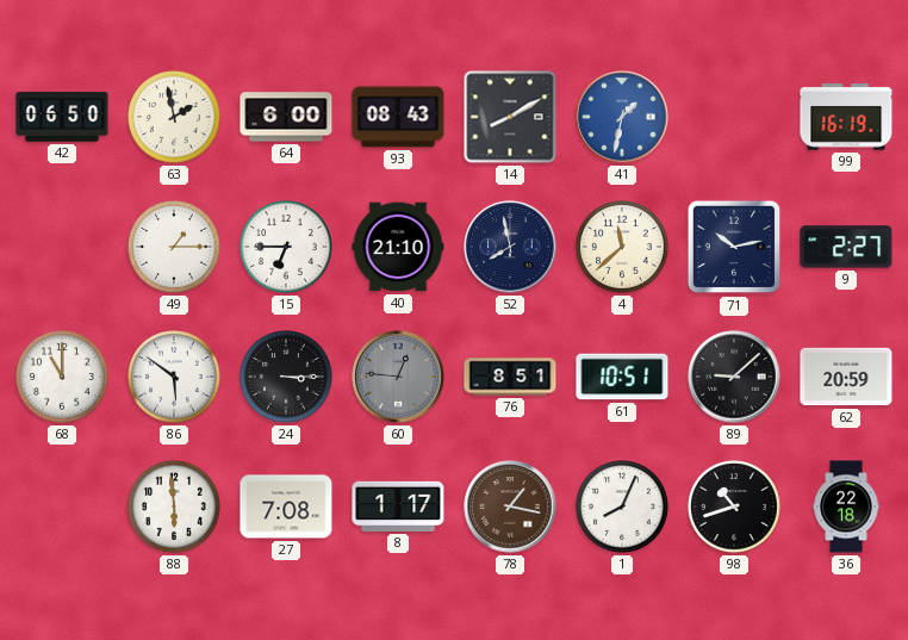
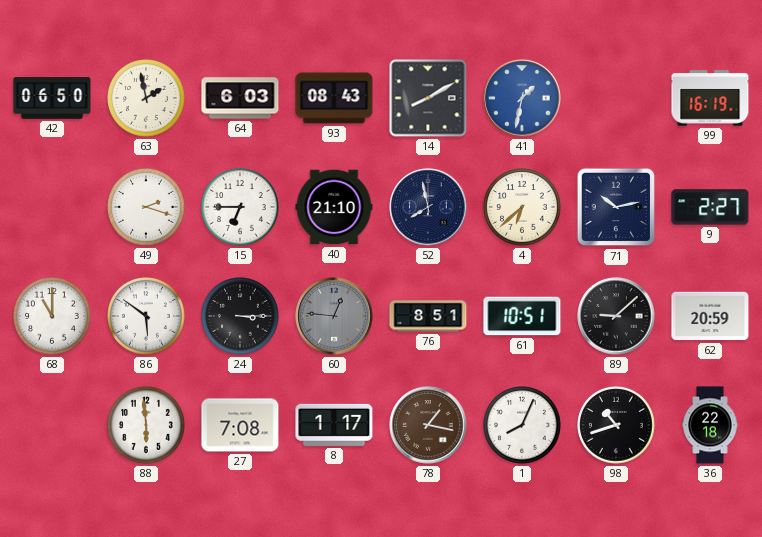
64: 6:00 -> 6:03
49: 1:15 -> 2:18
4: 11:38 -> 6:38
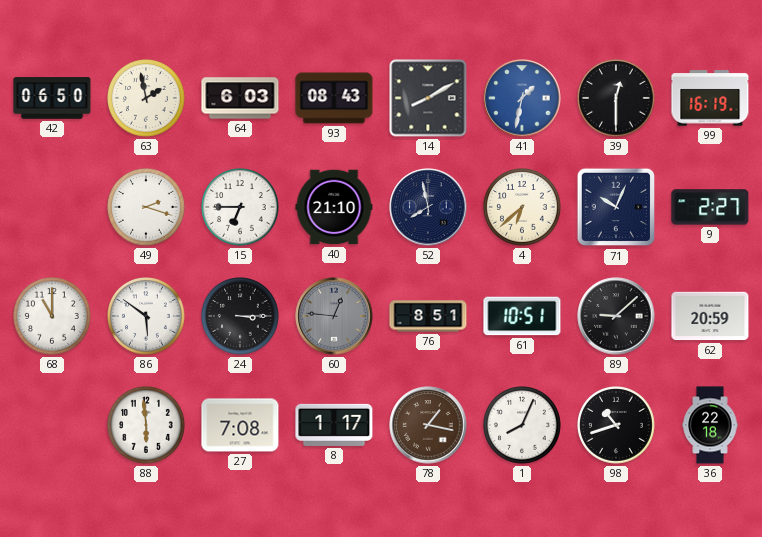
39: none -> 12:30
71: 10:13 -> 10:04
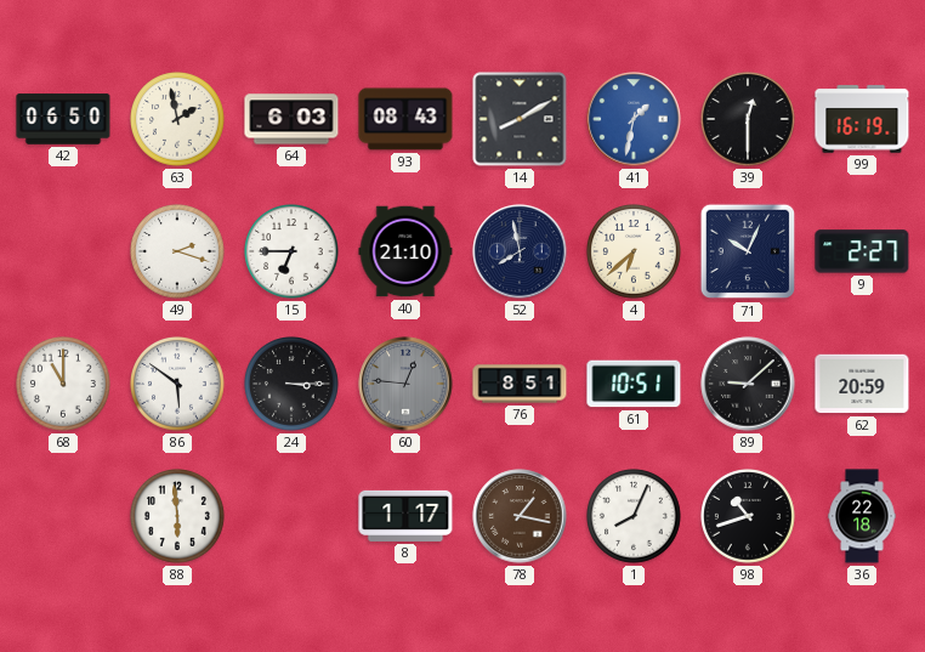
27: 7:08 -> none
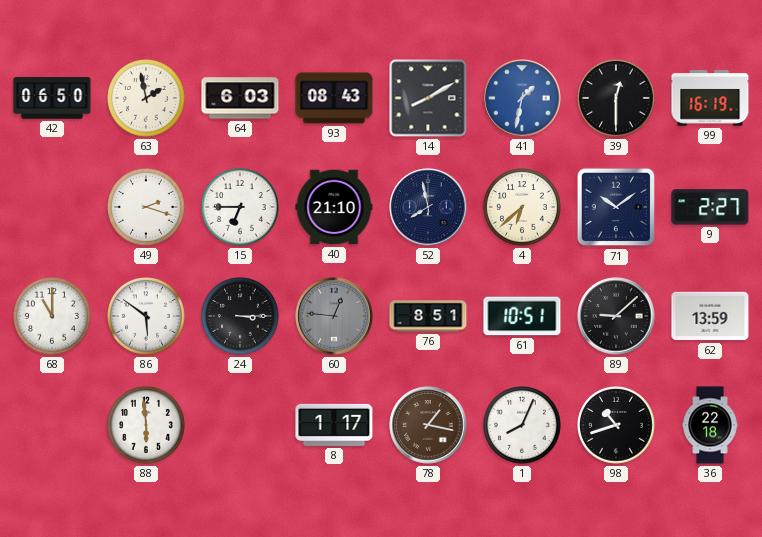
71: 10:04 -> 10:09
62: 20:59 -> 13:59
